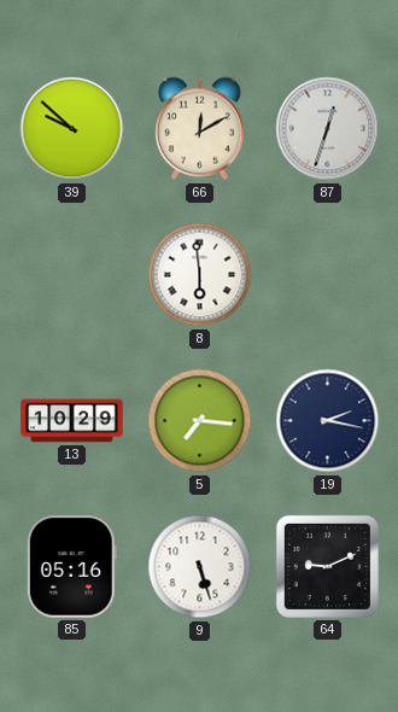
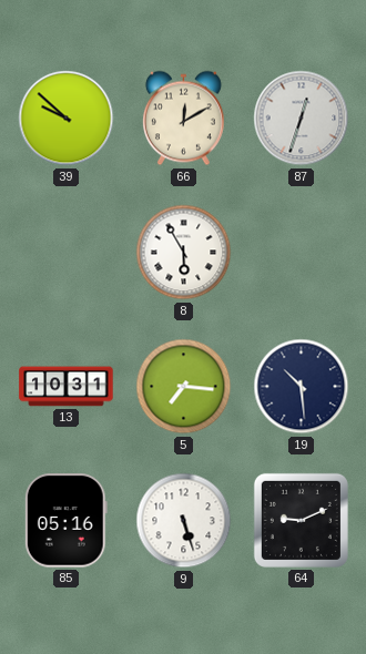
8: 5:59 -> 5:55
13: 10:29 -> 10:31
19: 2:17 -> 10:29
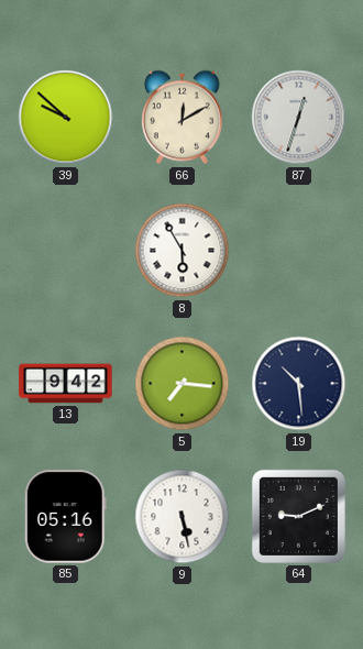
13: 10:31 -> 9:42
9: 5:27 -> 5:28
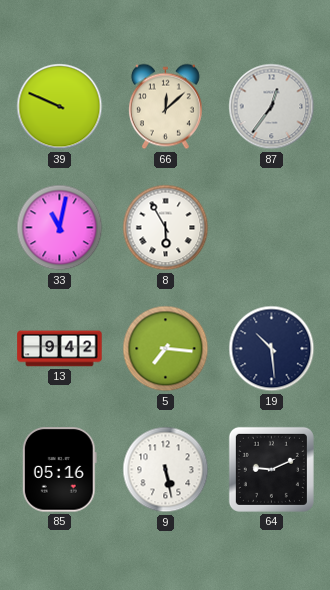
39: 9:52 -> 9:49
66: 12:10 -> 12:08
87: 12:33 -> 12:36
33: none -> 11:02
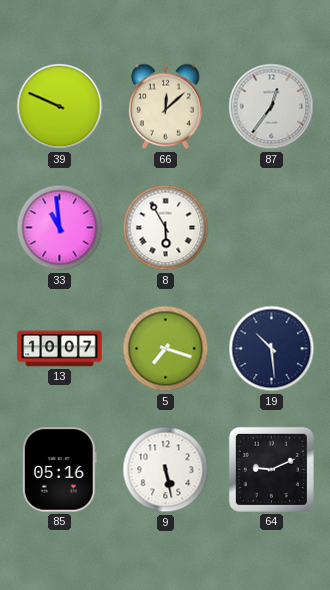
33: 11:02 -> 10:59
13: 9:42 -> 10:07
5: 7:16 -> 7:18
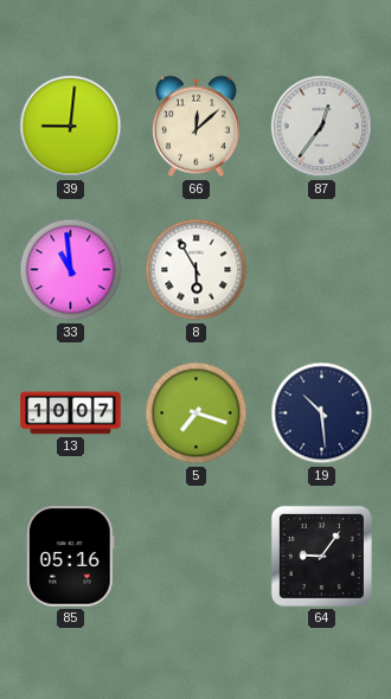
39: 9:49 -> 9:01
9: 5:28 -> none
64: 9:11 -> 9:06
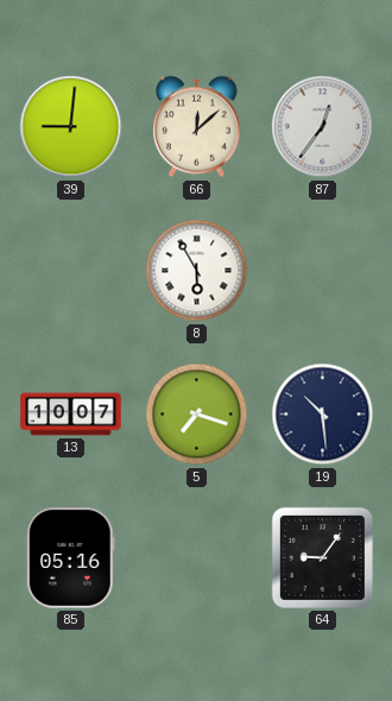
33: 10:59 -> none
